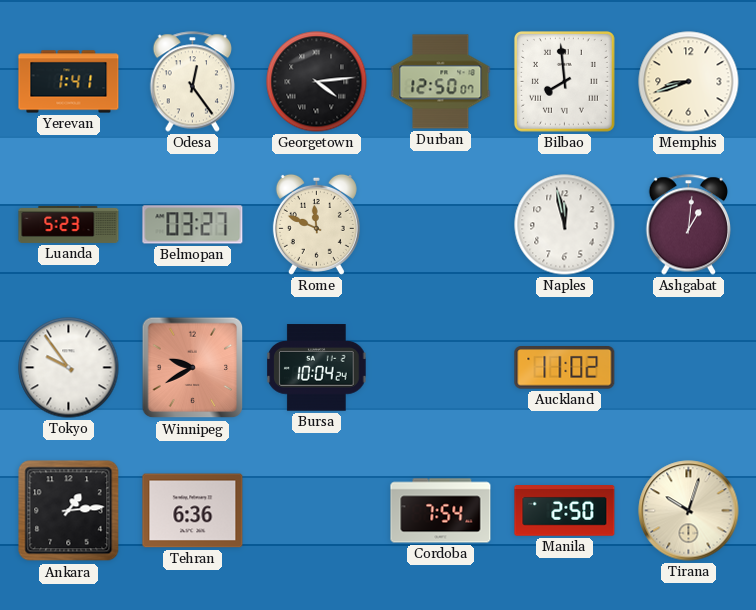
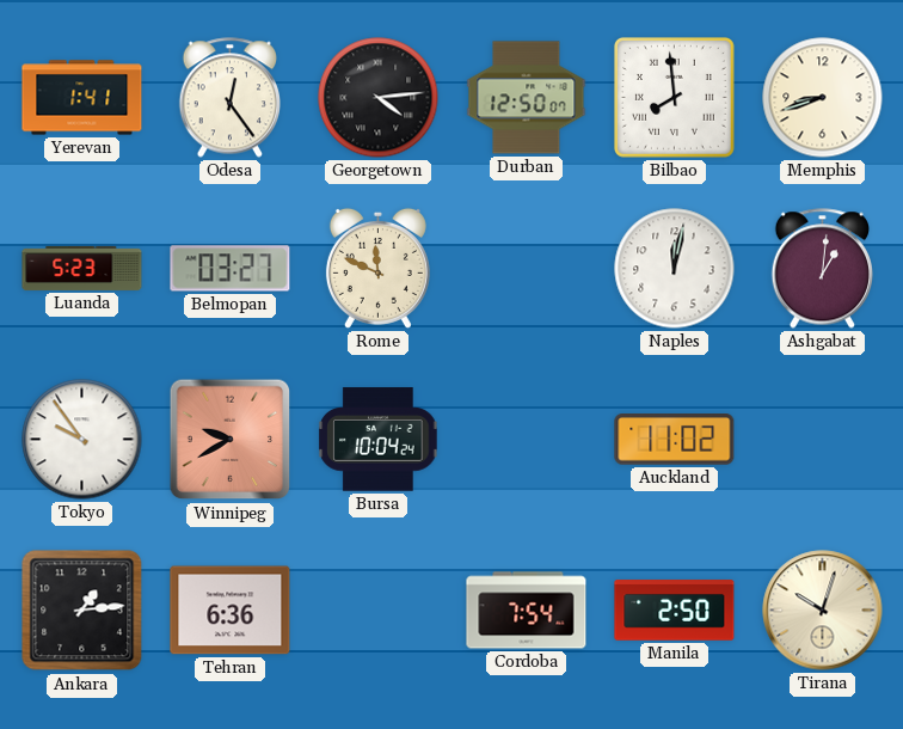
Naples: 11:58 -> 12:02
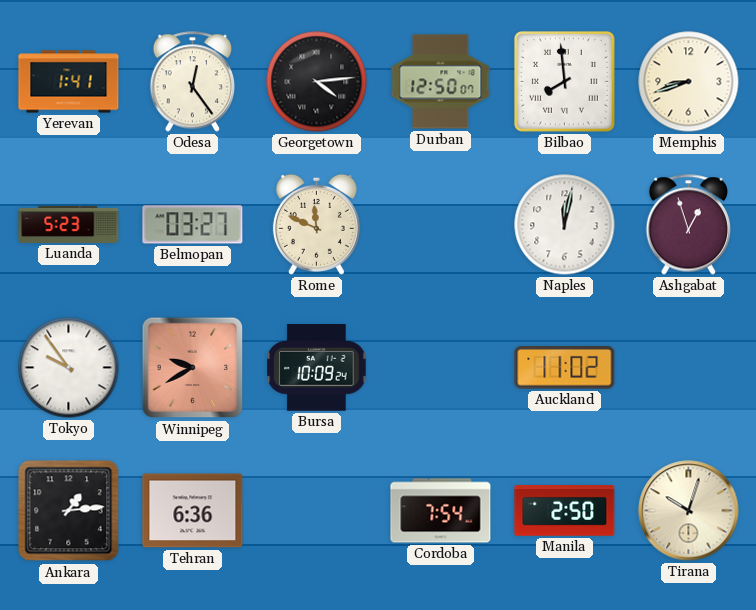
Ashgabat: 1:01 -> 12:57
Bursa: 10:04 -> 10:09
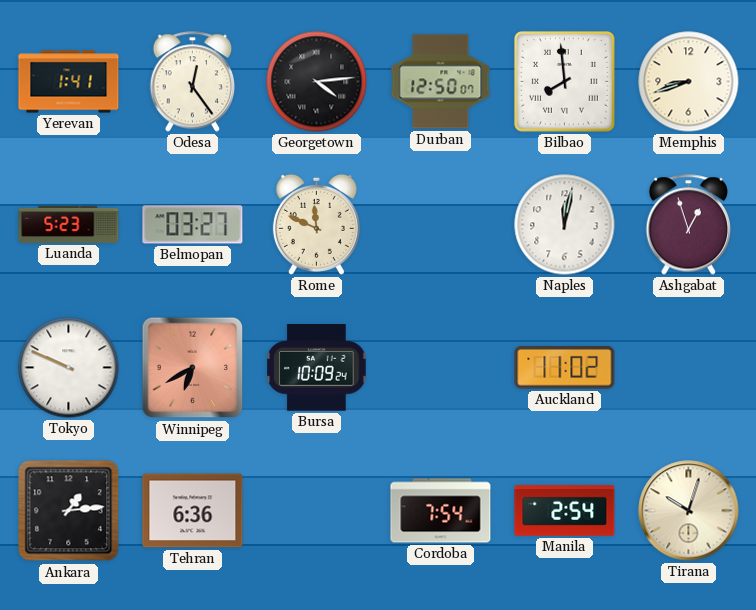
Tokyo: 9:54 -> 9:49
Winnipeg: 9:40 -> 6:40
Manila: 2:50 -> 2:54
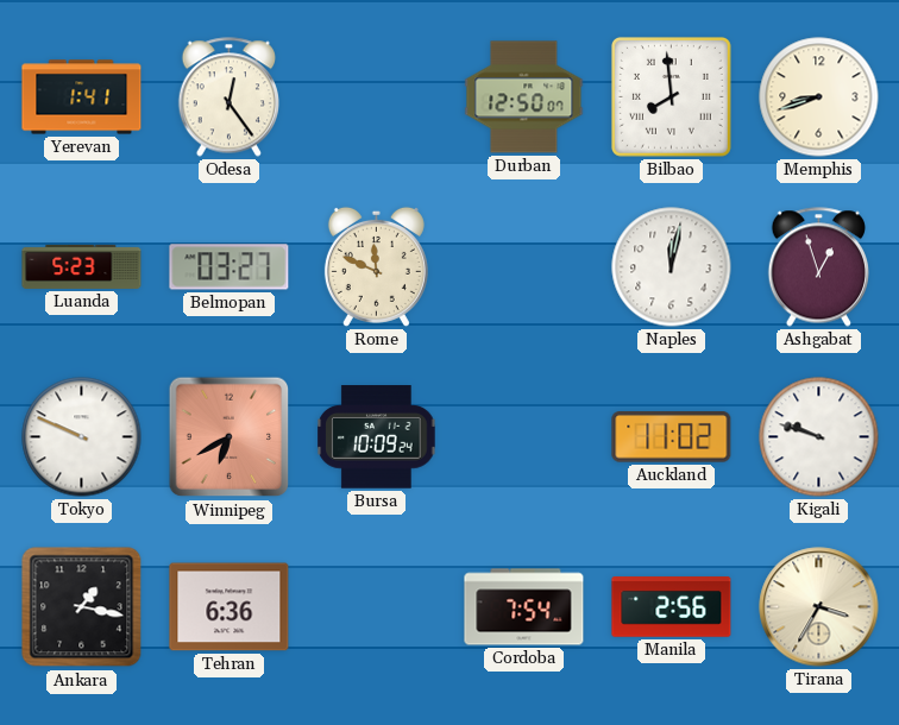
Georgetown: 4:14 -> none
Kigali: none -> 9:48
Ankara: 1:14 -> 1:17
Manila: 2:54 -> 2:56
Tirana: 10:03 -> 3:35
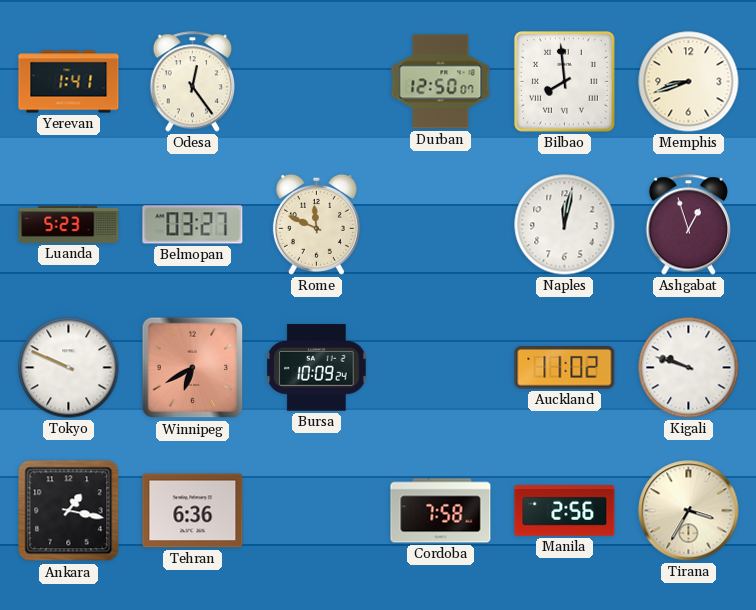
Cordoba: 7:54 -> 7:58
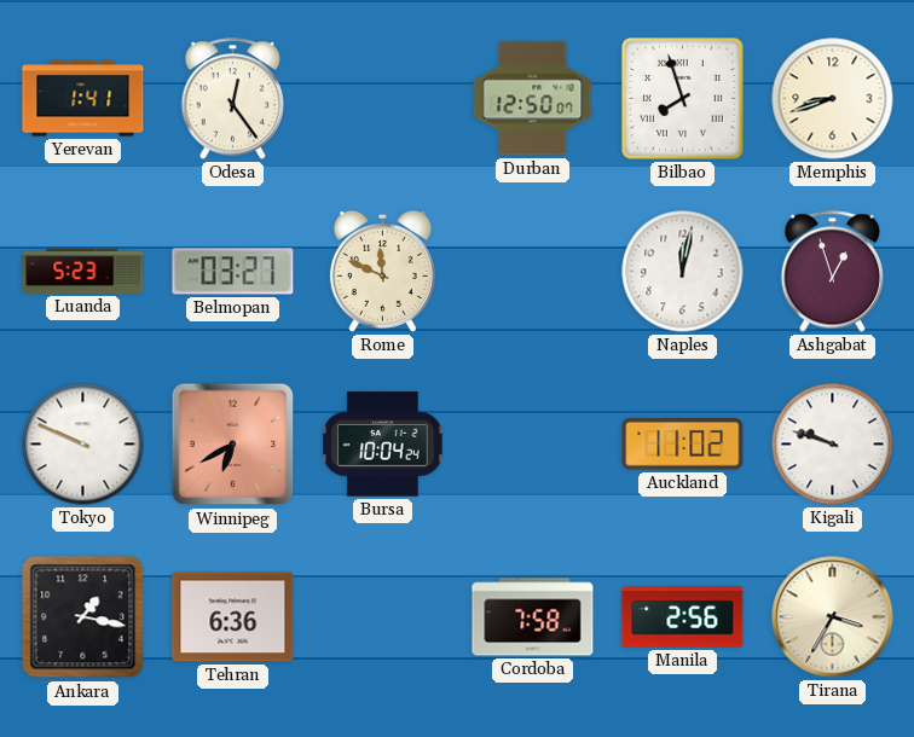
Bilbao: 7:59 -> 7:57
Bursa: 10:09 -> 10:04
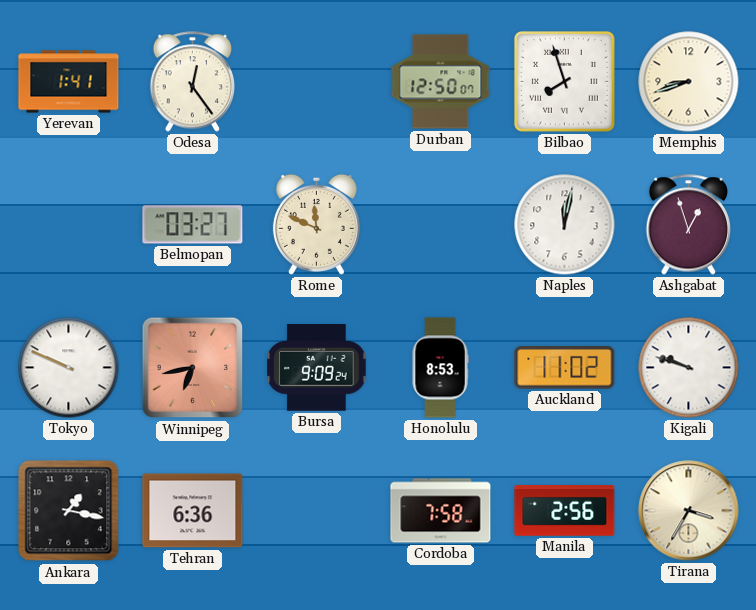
Luanda: 5:23 -> none
Winnipeg: 6:40 -> 6:43
Bursa: 10:04 -> 9:09
Honolulu: none -> 8:53
